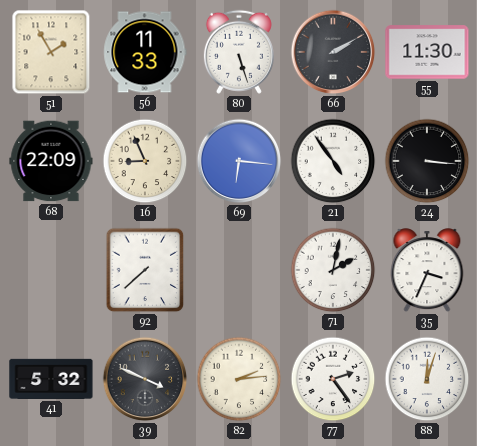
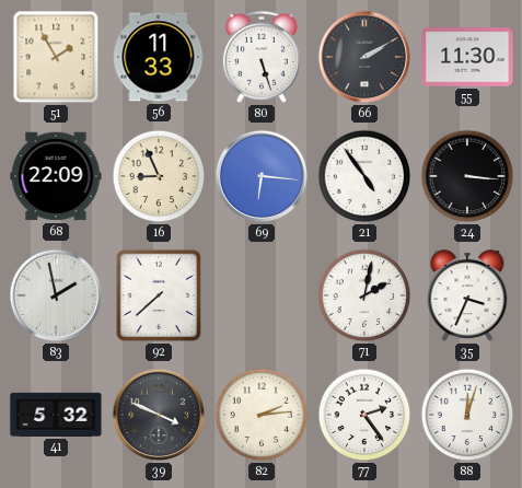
83: none -> 1:58
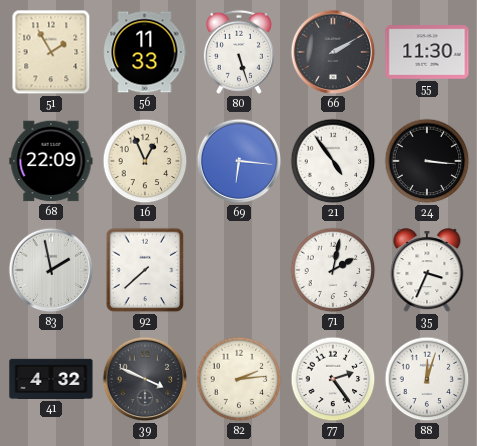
16: 8:56 -> 12:56
41: 5:32 -> 4:32
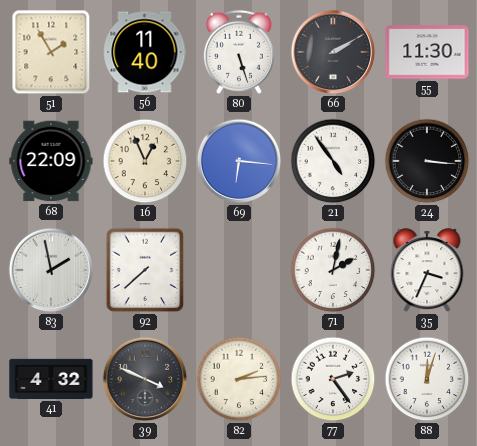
56: 11:33 -> 11:40
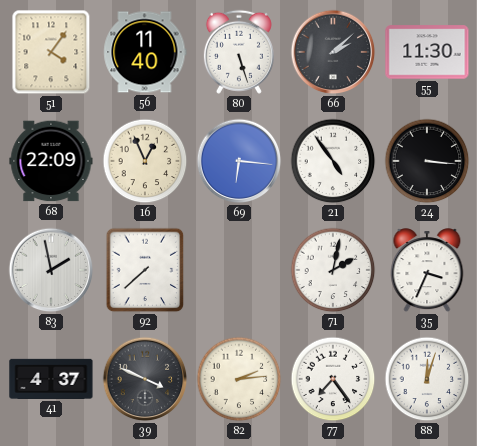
51: 1:55 -> 4:06
66: 2:10 -> 2:08
41: 4:32 -> 4:37
77: 2:24 -> 7:24
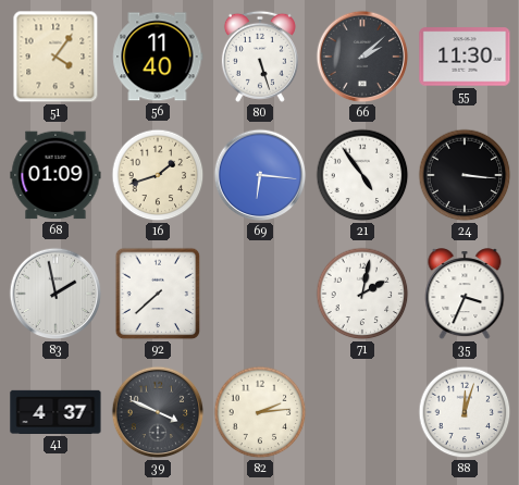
68: 22:09 -> 01:09
16: 12:56 -> 1:42
77: 7:24 -> none
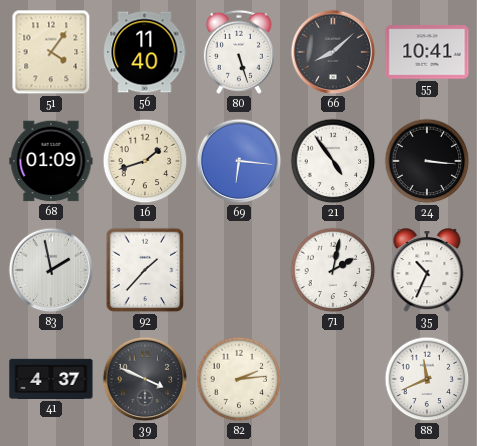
66: 2:08 -> 8:08
55: 11:30 -> 10:41
92: 7:38 -> 1:37
35: 3:34 -> 10:34
88: 12:03 -> 11:41
